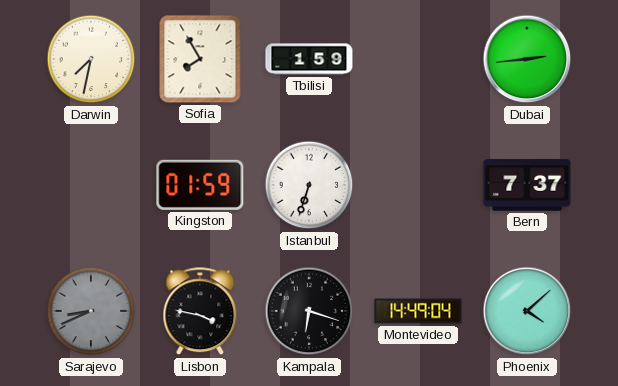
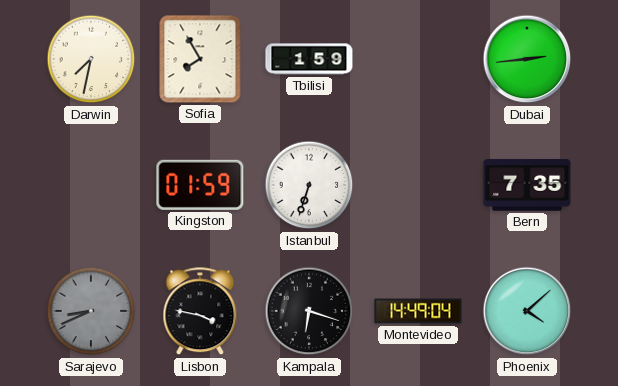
Bern: 7:37 -> 7:35
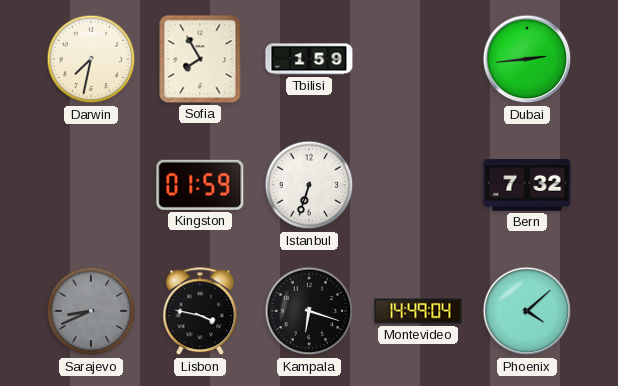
Bern: 7:35 -> 7:32
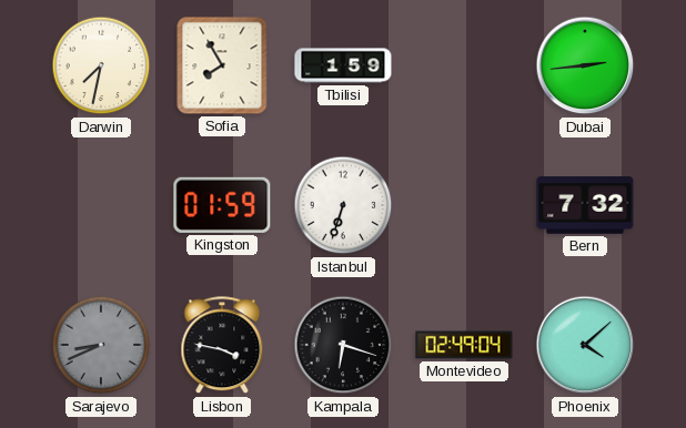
Montevideo: 14:49 -> 02:49
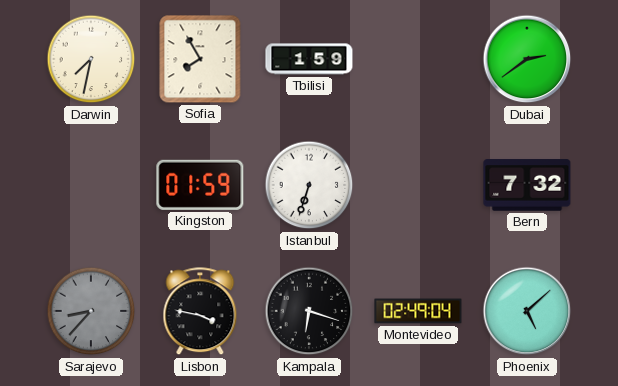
Dubai: 2:44 -> 2:39
Sarajevo: 8:41 -> 8:37
Phoenix: 4:08 -> 5:08
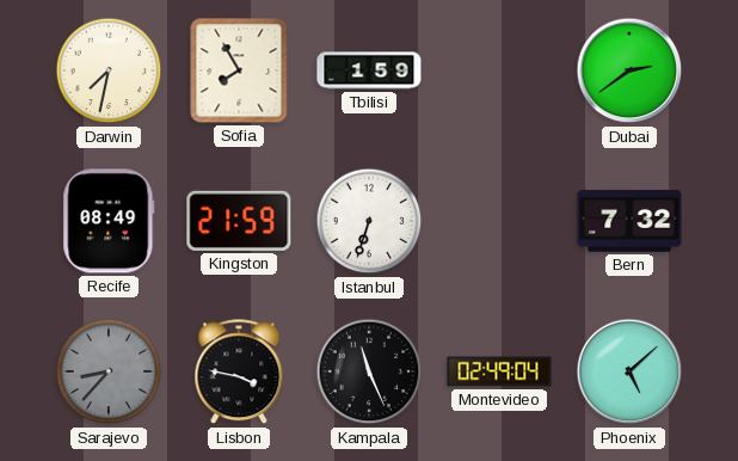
Recife: none -> 08:49
Kingston: 01:59 -> 21:59
Kampala: 6:18 -> 11:26
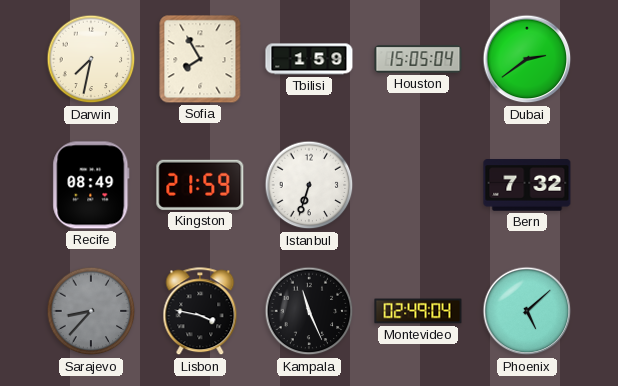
Houston: none -> 15:05
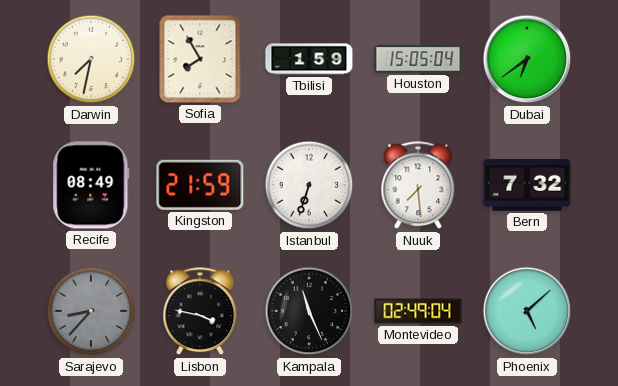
Dubai: 2:39 -> 6:39
Nuuk: none -> 7:29
